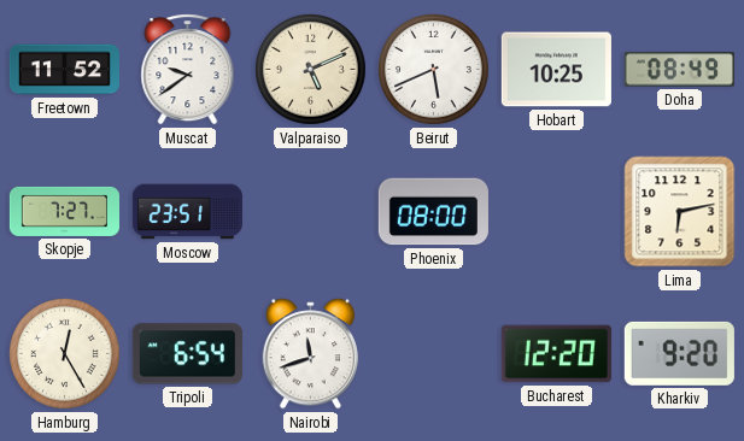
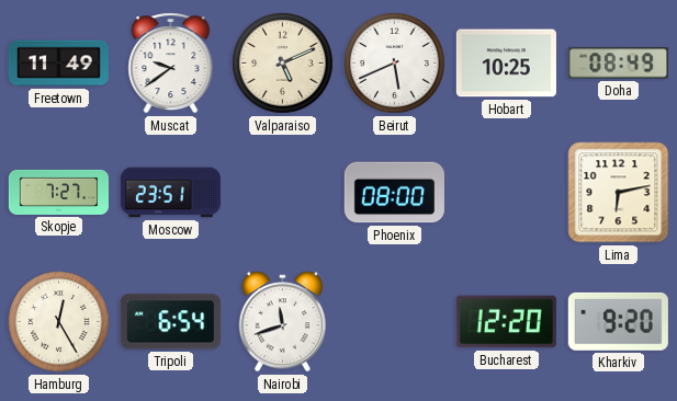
Freetown: 11:52 -> 11:49
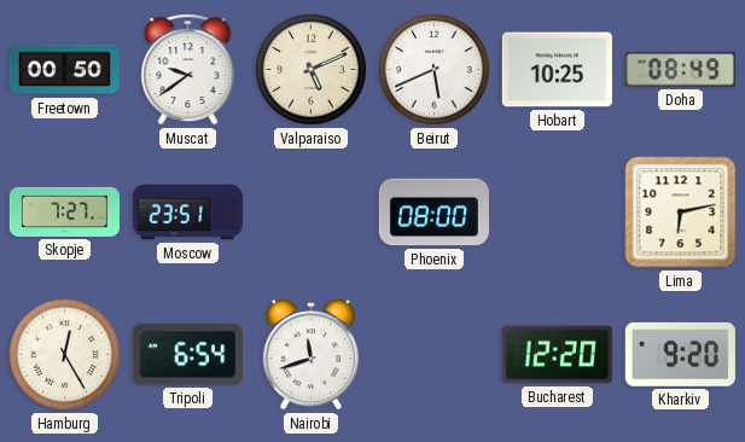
Freetown: 11:49 -> 00:50
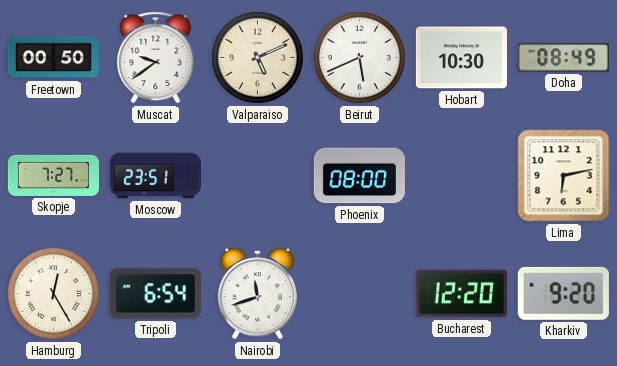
Hobart: 10:25 -> 10:30
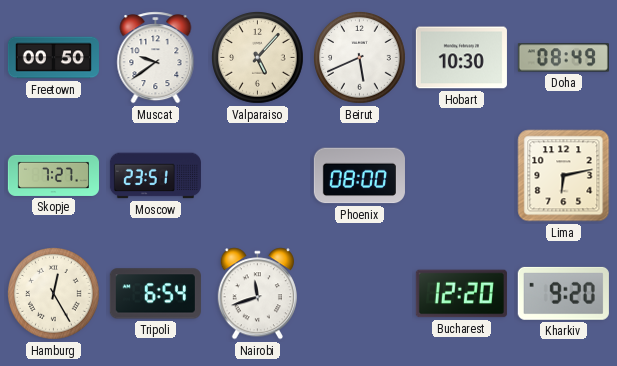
Valparaiso: 5:11 -> 5:07
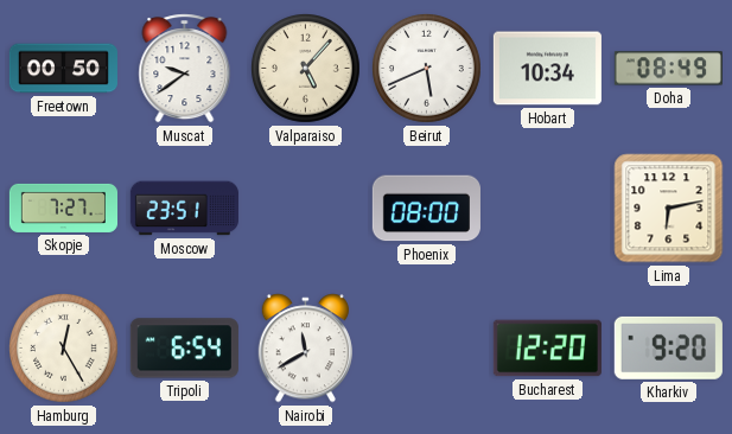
Hobart: 10:30 -> 10:34
Nairobi: 11:42 -> 11:40
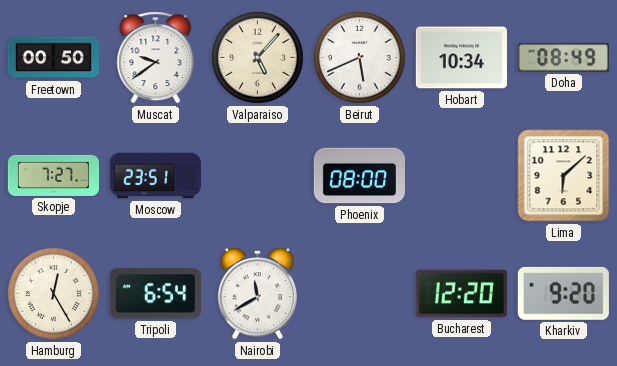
Lima: 6:13 -> 6:08
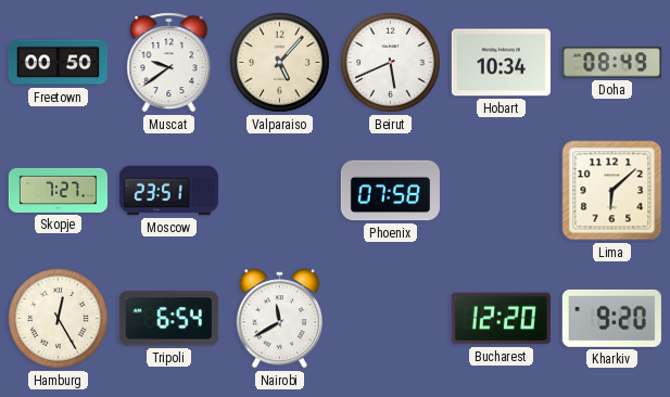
Phoenix: 08:00 -> 07:58
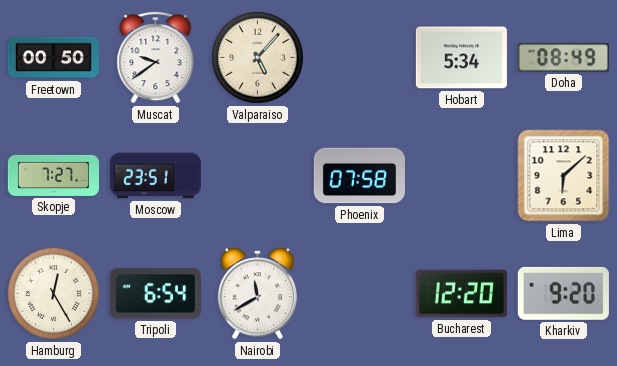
Beirut: 5:41 -> none
Hobart: 10:34 -> 5:34
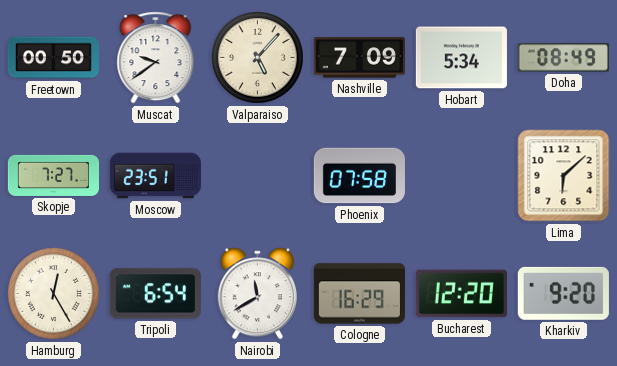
Nashville: none -> 7:09
Cologne: none -> 16:29
